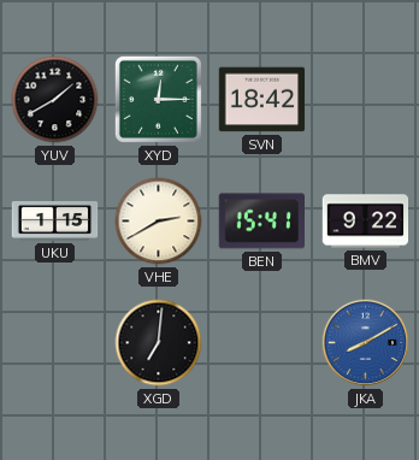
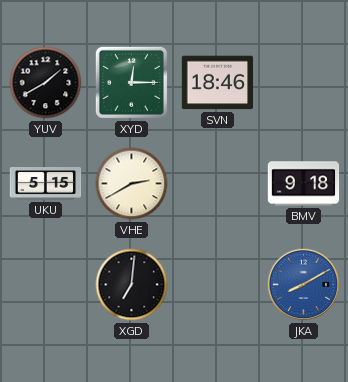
SVN: 18:42 -> 18:46
UKU: 1:15 -> 5:15
BEN: 15:41 -> none
BMV: 9:22 -> 9:18
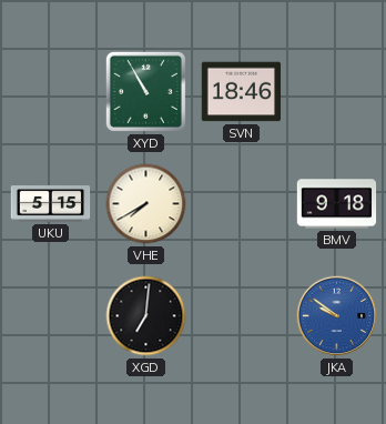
YUV: 1:40 -> none
XYD: 12:15 -> 10:55
VHE: 2:40 -> 7:40
JKA: 8:10 -> 9:51
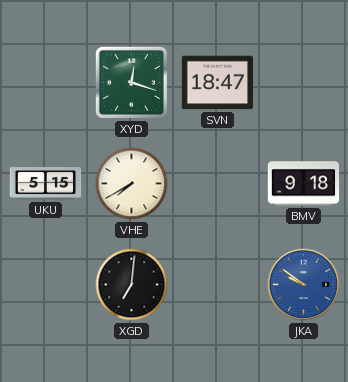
XYD: 10:55 -> 12:18
SVN: 18:46 -> 18:47
